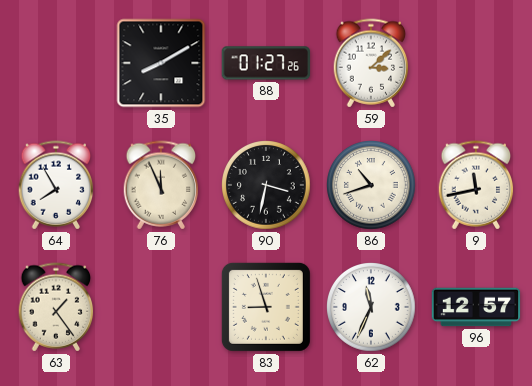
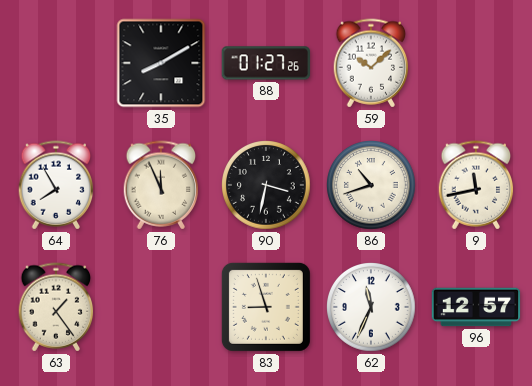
59: 3:08 -> 10:08
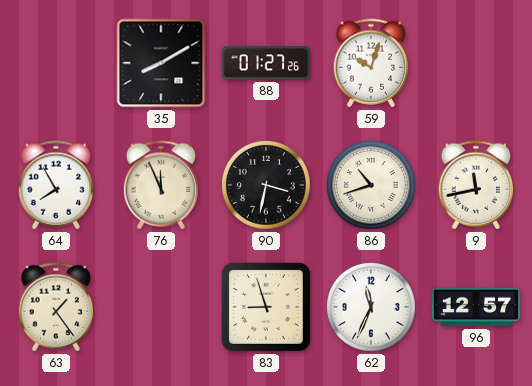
59: 10:08 -> 10:03
